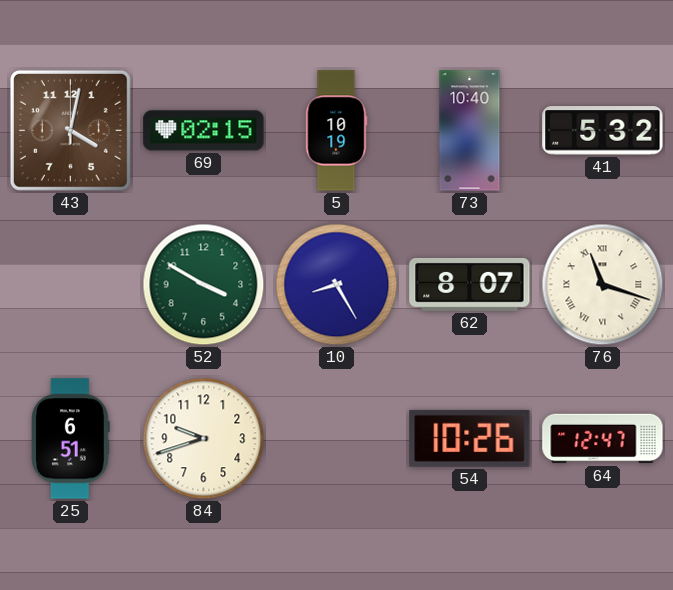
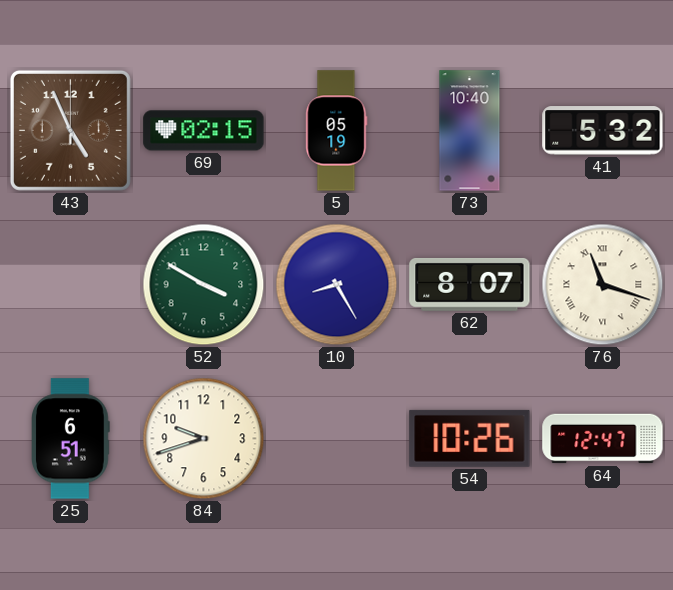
43: 4:02 -> 4:56
5: 10:19 -> 05:19
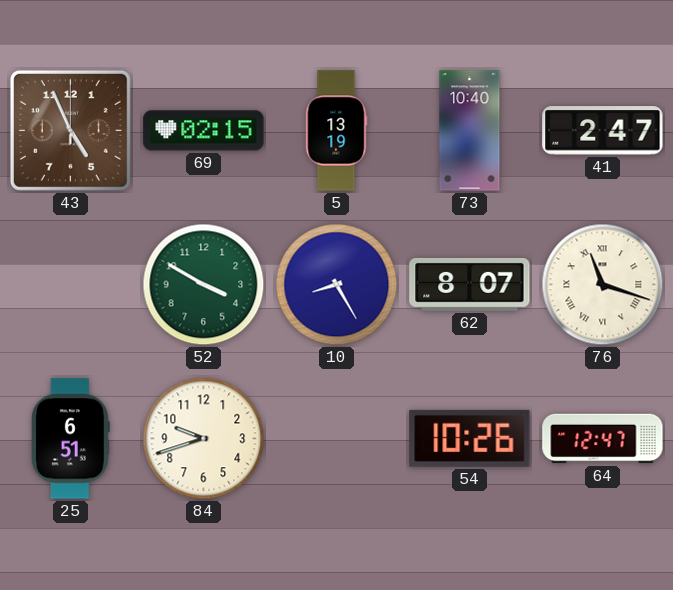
5: 05:19 -> 13:19
41: 5:32 -> 2:47
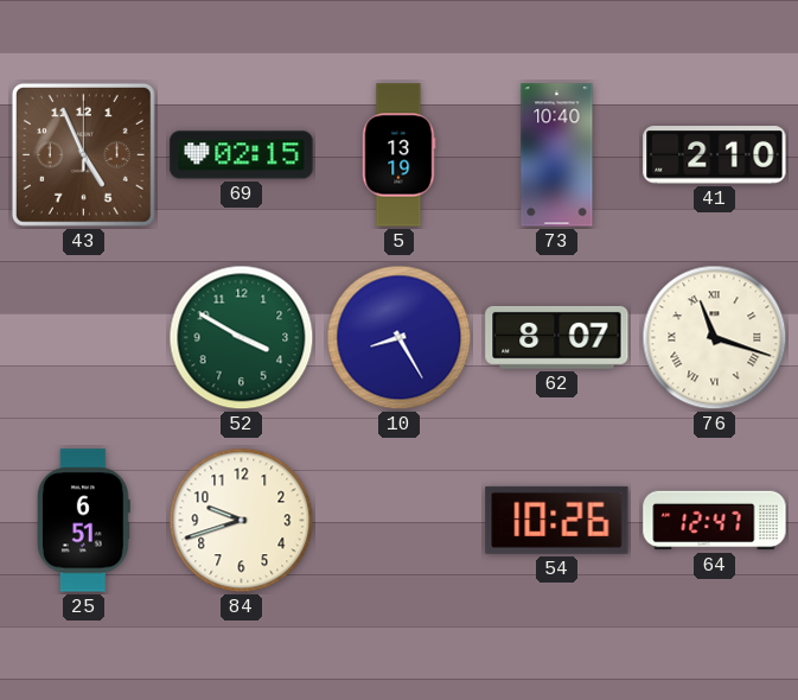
41: 2:47 -> 2:10
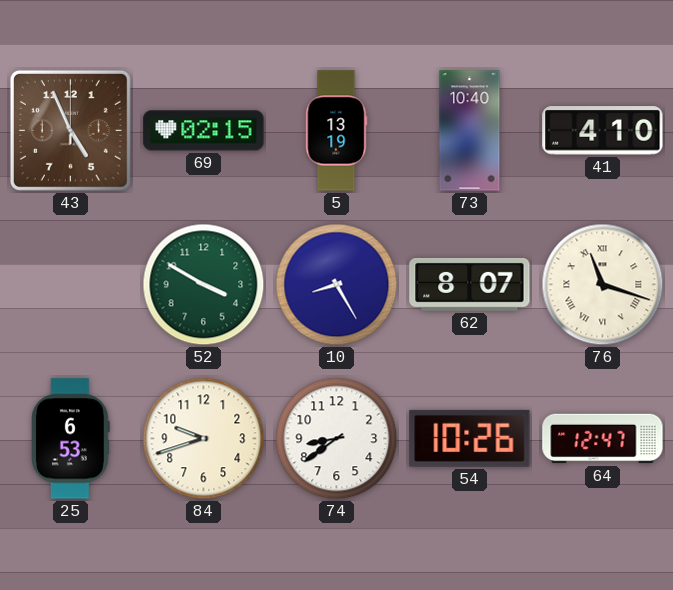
41: 2:10 -> 4:10
25: 6:51 -> 6:53
74: none -> 8:39
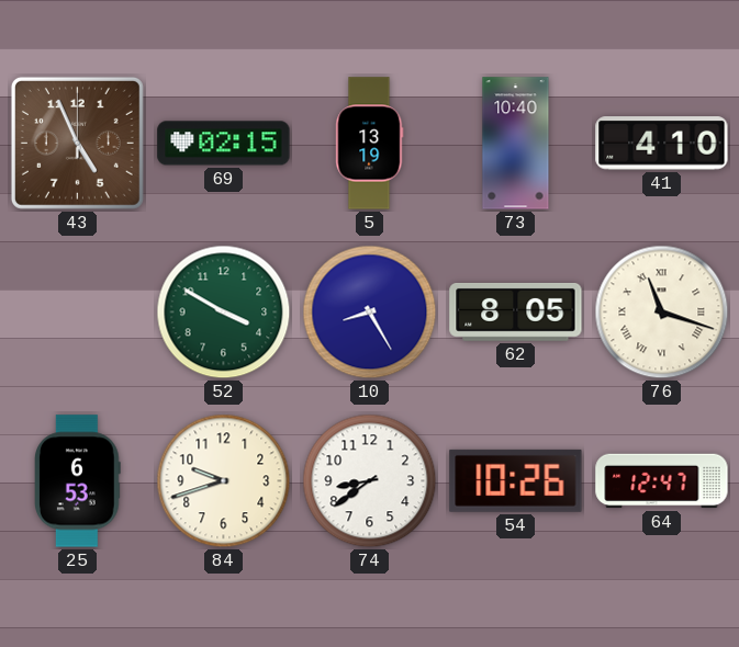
62: 8:07 -> 8:05
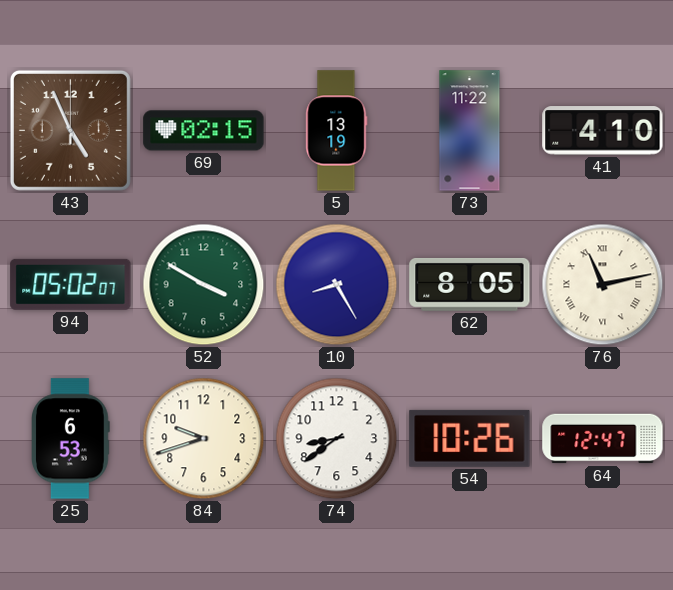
73: 10:40 -> 11:22
94: none -> 05:02
76: 11:18 -> 11:13
